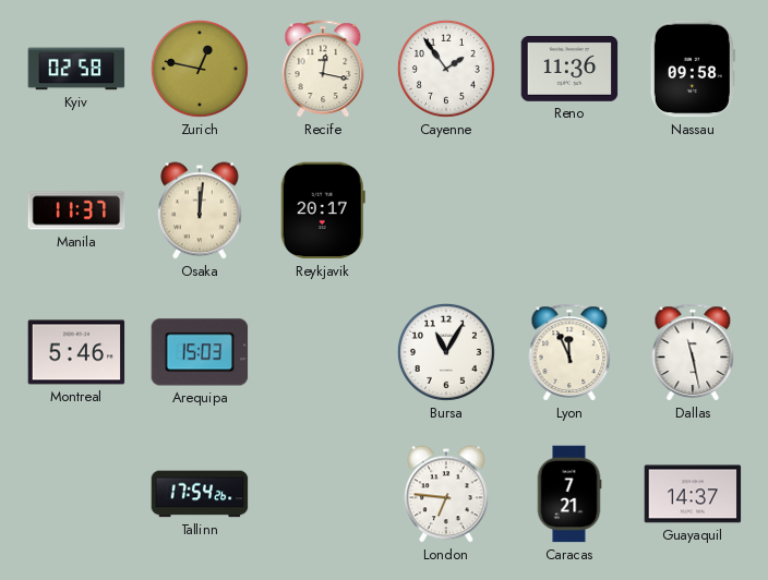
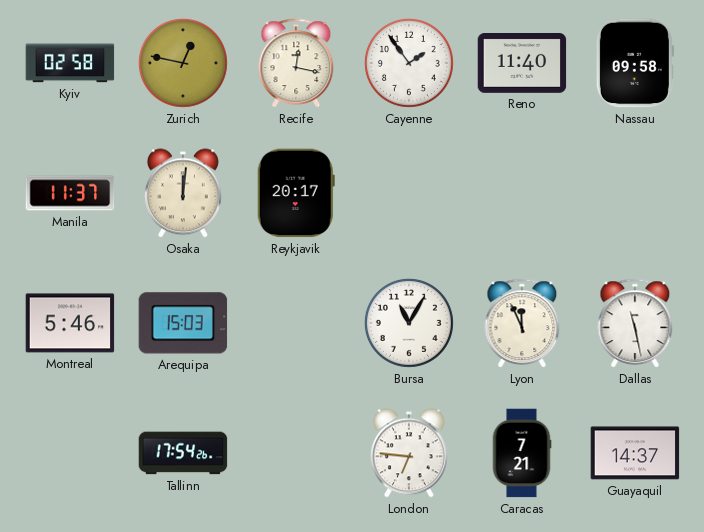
Reno: 11:36 -> 11:40
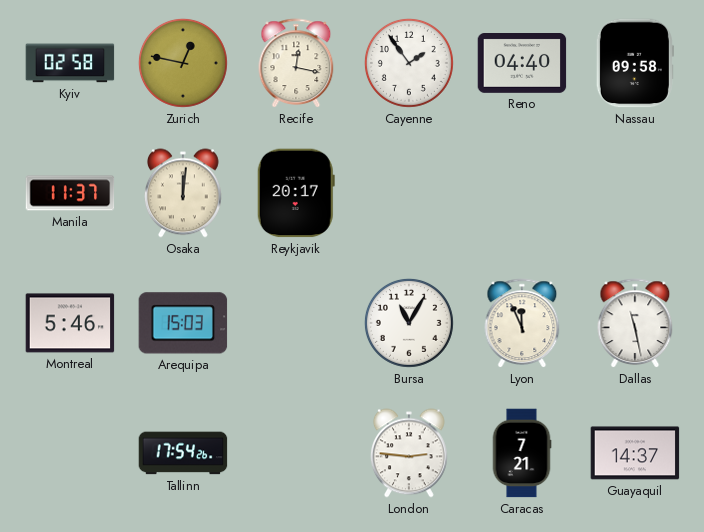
Reno: 11:40 -> 04:40
London: 6:46 -> 2:46
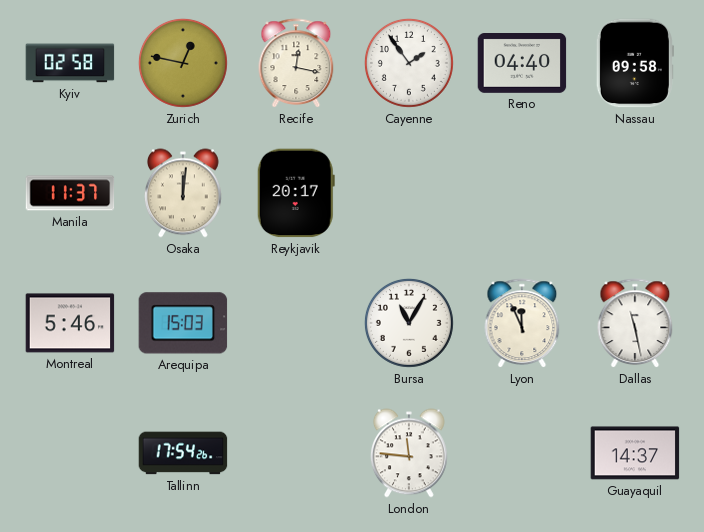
London: 2:46 -> 11:46
Caracas: 7:21 -> none
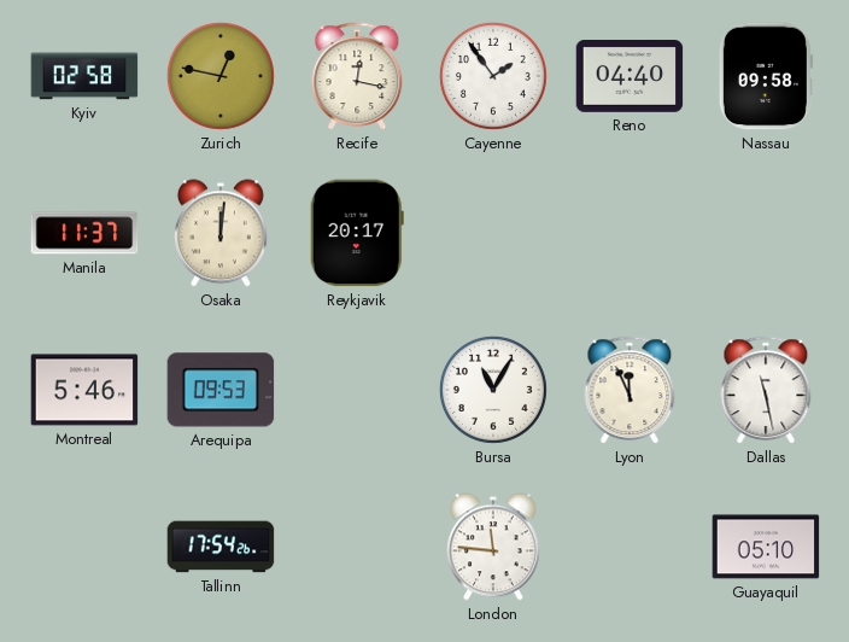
Arequipa: 15:03 -> 09:53
Guayaquil: 14:37 -> 05:10
